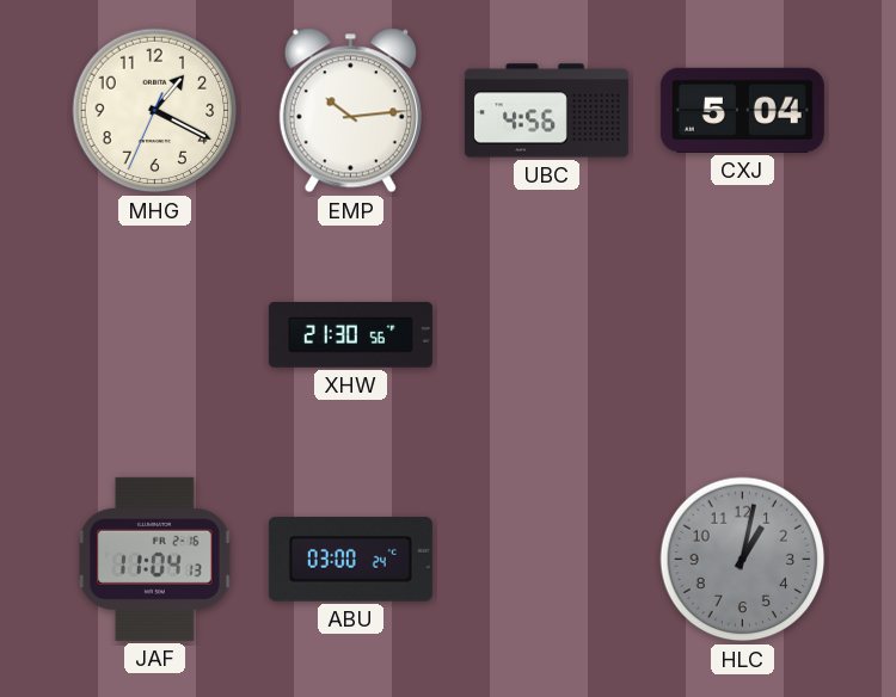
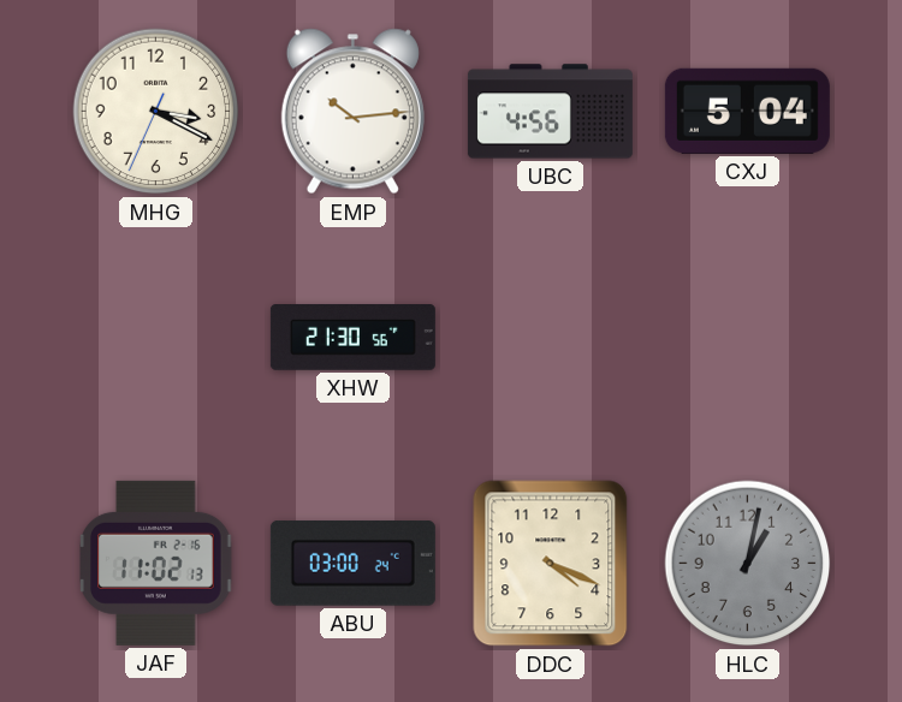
MHG: 1:19 -> 3:19
JAF: 11:04 -> 11:02
DDC: none -> 4:19
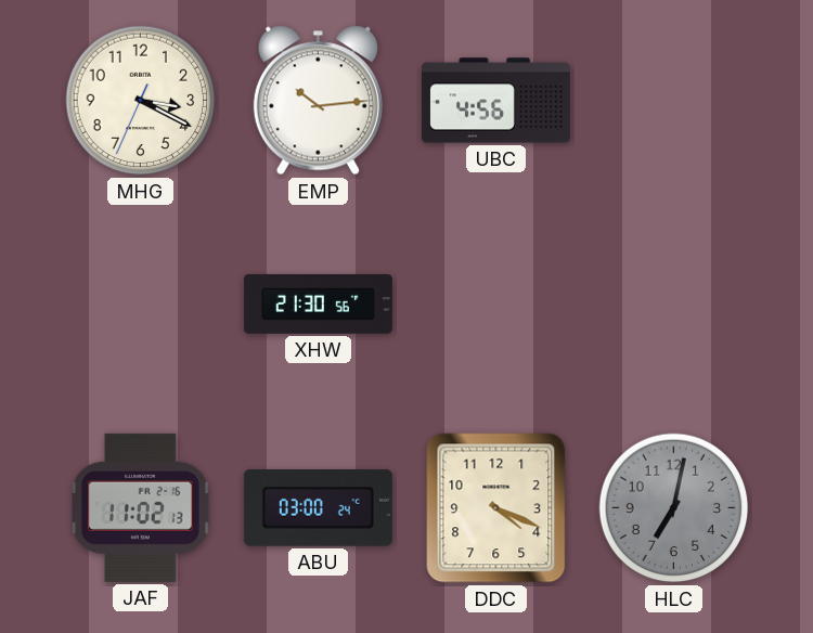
CXJ: 5:04 -> none
HLC: 1:02 -> 7:02
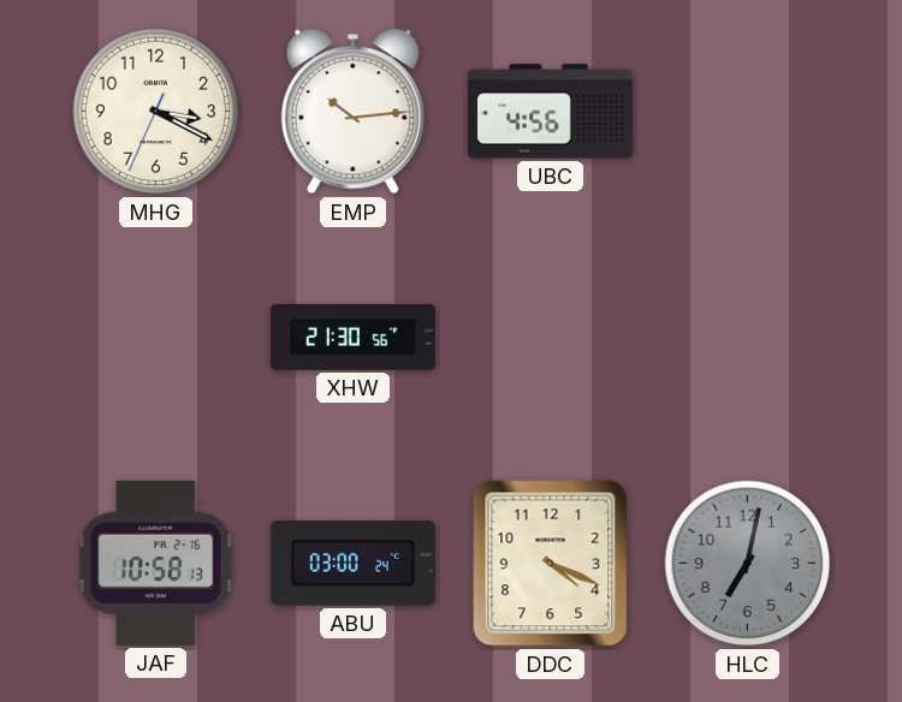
JAF: 11:02 -> 10:58
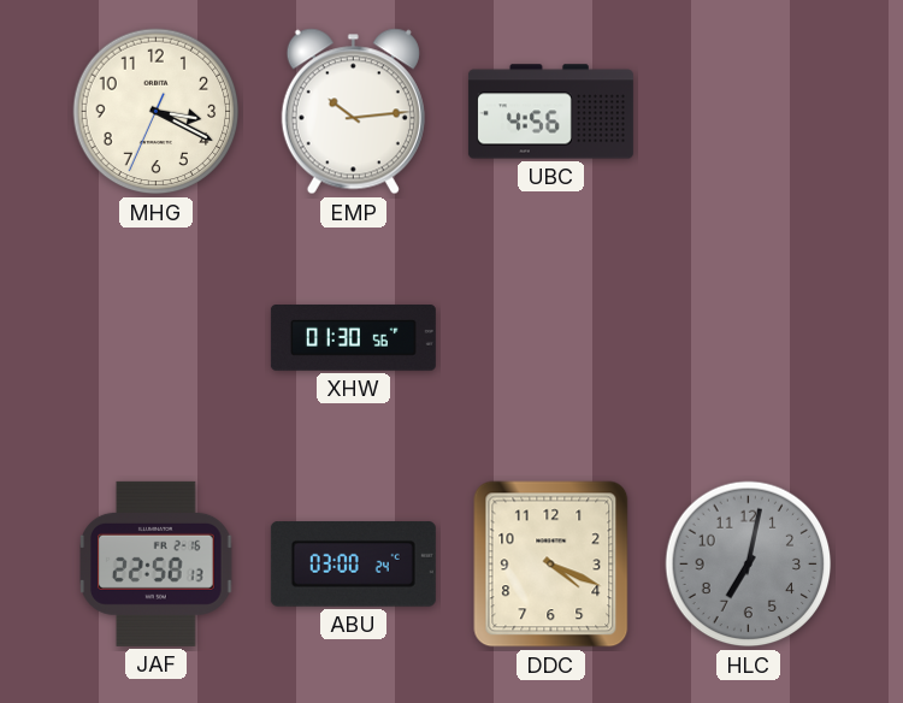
XHW: 21:30 -> 01:30
JAF: 10:58 -> 22:58
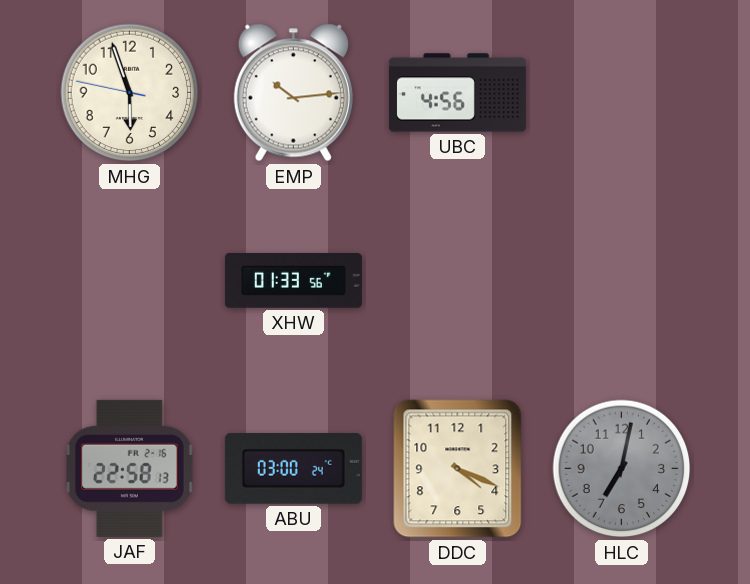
MHG: 3:19 -> 5:56
XHW: 01:30 -> 01:33
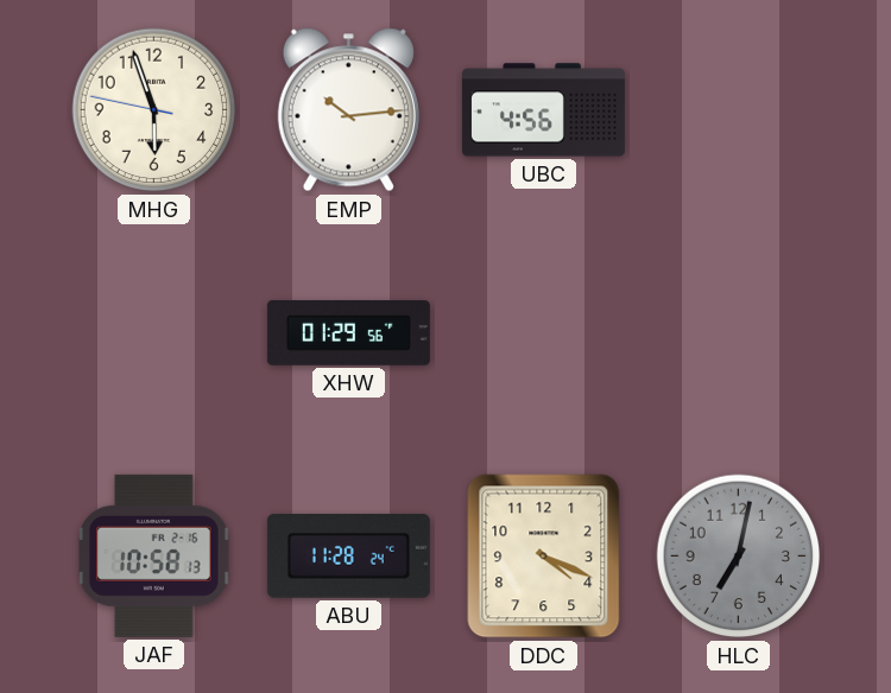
XHW: 01:33 -> 01:29
JAF: 22:58 -> 10:58
ABU: 03:00 -> 11:28
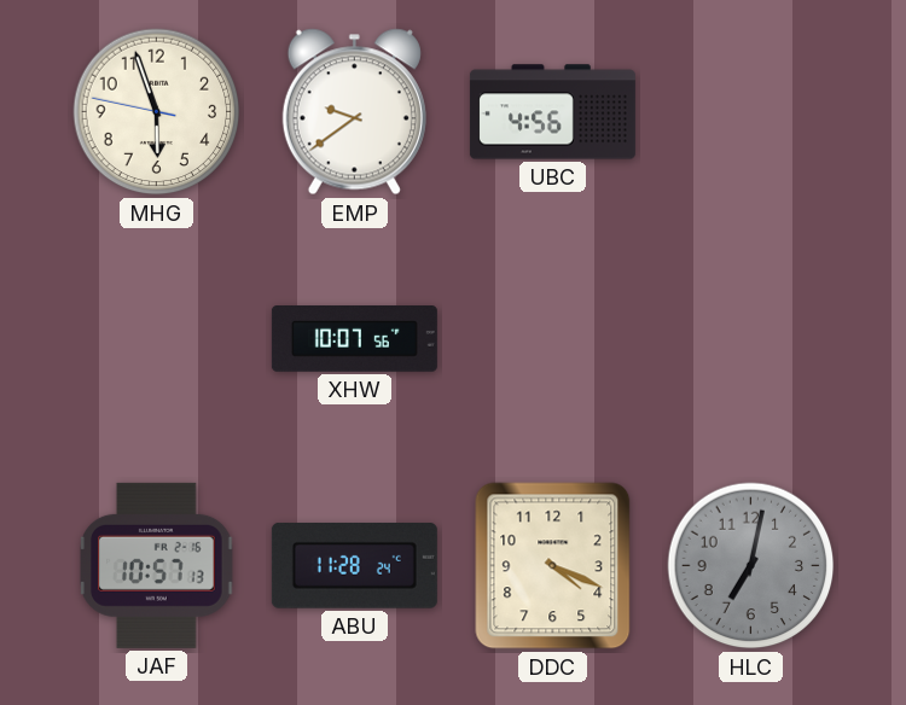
EMP: 10:14 -> 9:39
XHW: 01:29 -> 10:07
JAF: 10:58 -> 10:57
